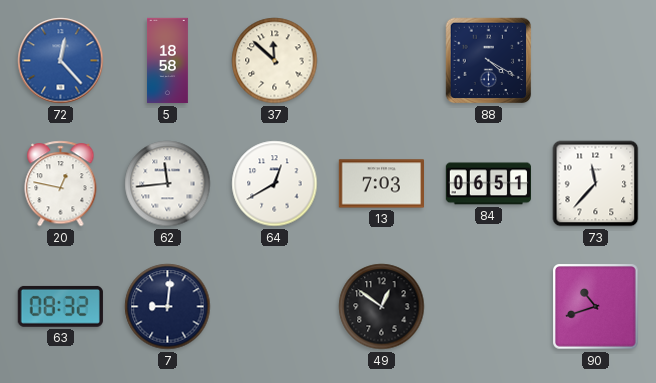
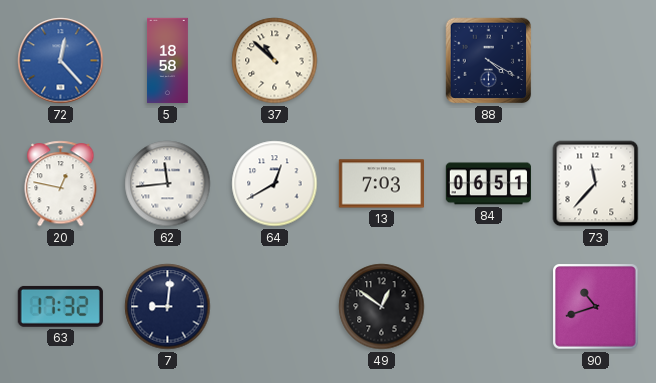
37: 11:52 -> 10:52
63: 08:32 -> 17:32
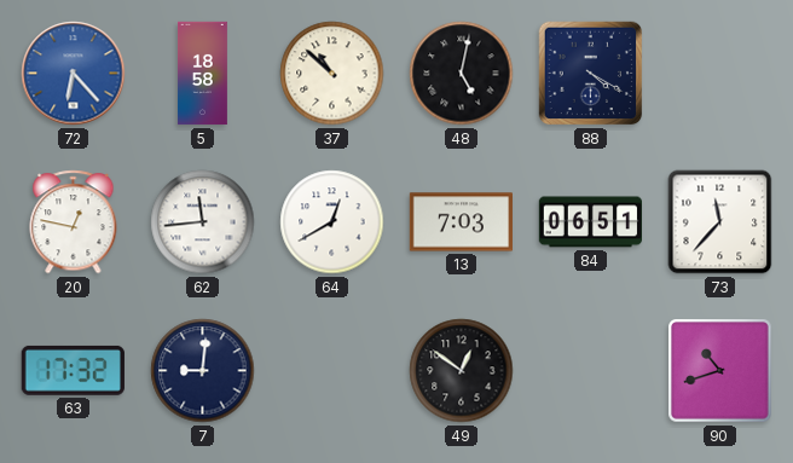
72: 12:23 -> 6:23
48: none -> 5:02
